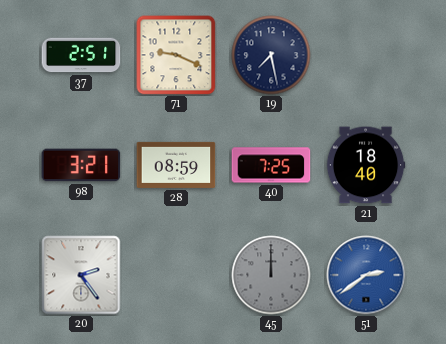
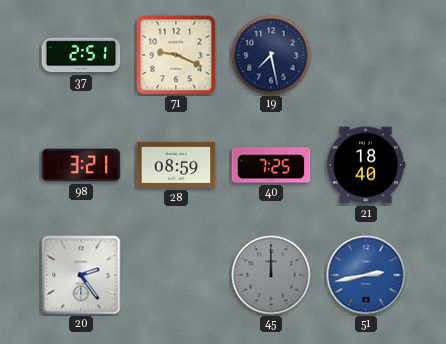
51: 2:39 -> 2:43
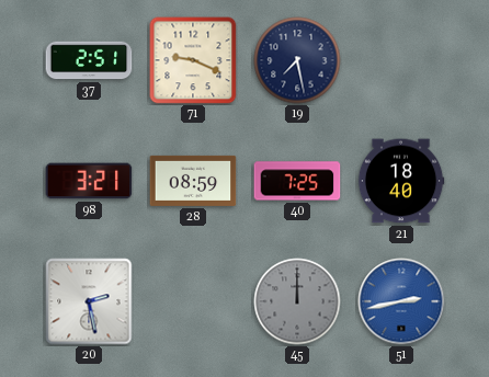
20: 2:24 -> 2:28
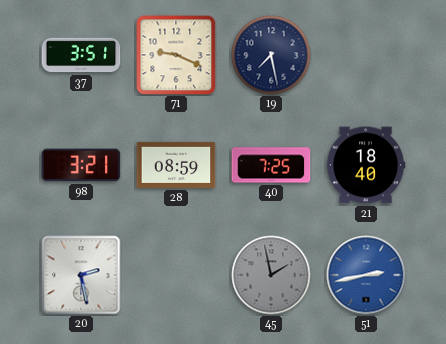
37: 2:51 -> 3:51
45: 12:00 -> 1:58
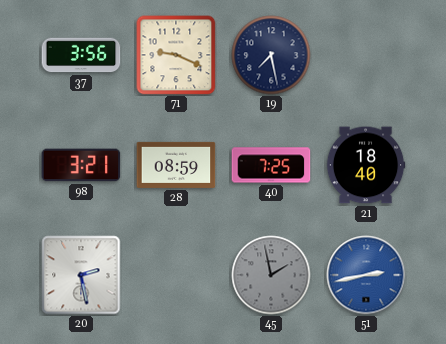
37: 3:51 -> 3:56
